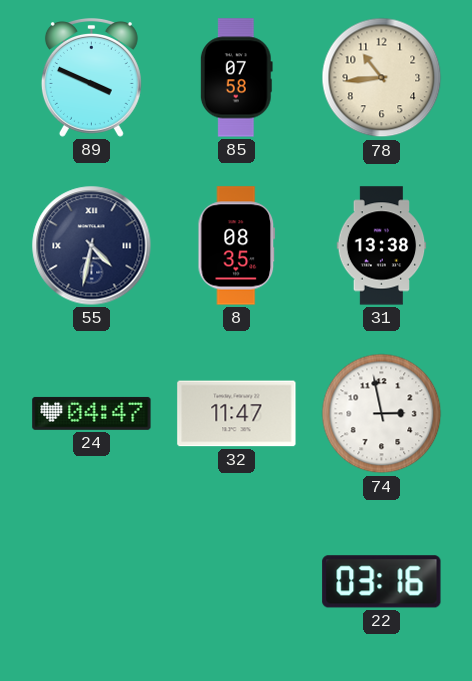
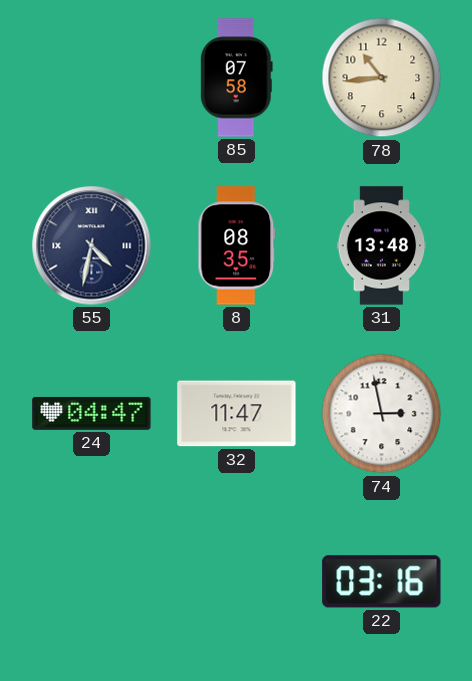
89: 3:49 -> none
31: 13:38 -> 13:48
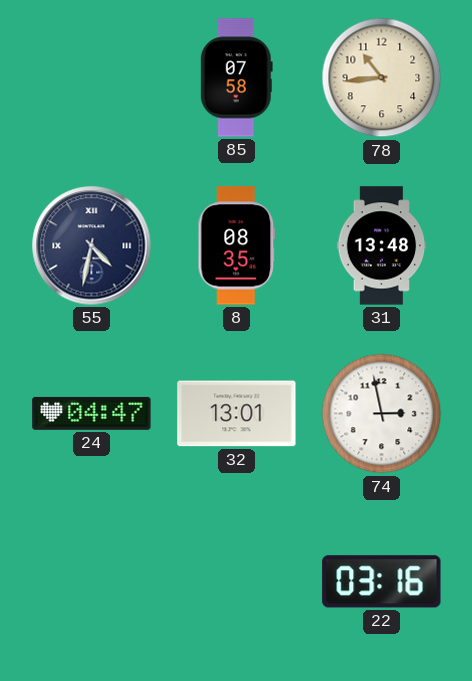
32: 11:47 -> 13:01
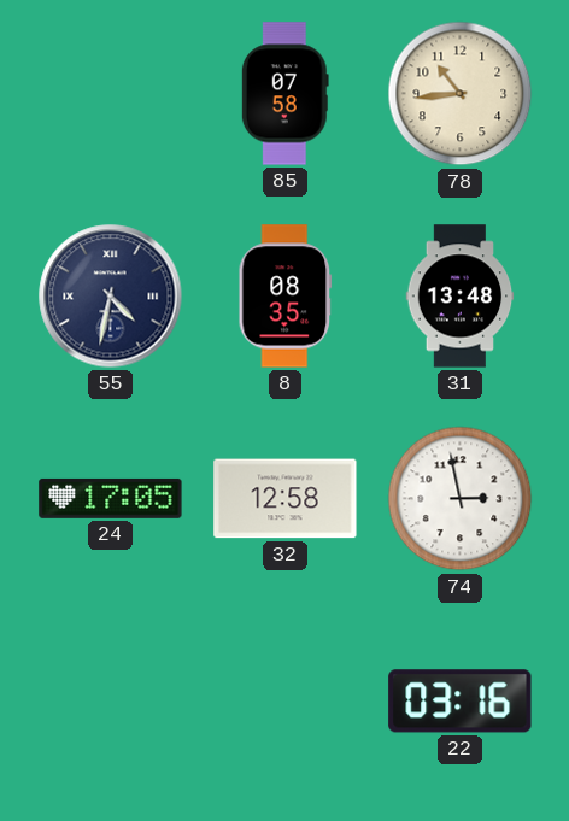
24: 04:47 -> 17:05
32: 13:01 -> 12:58
